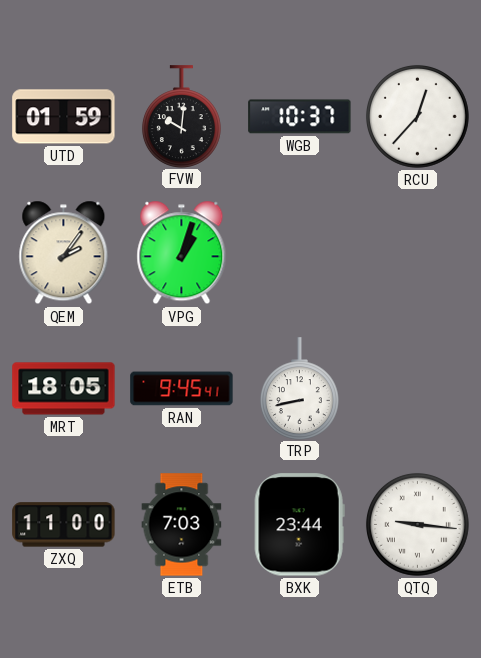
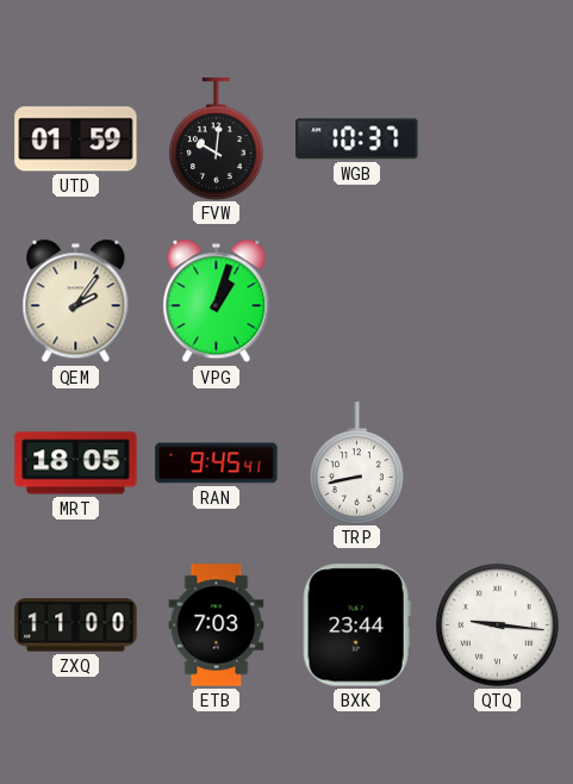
RCU: 12:37 -> none
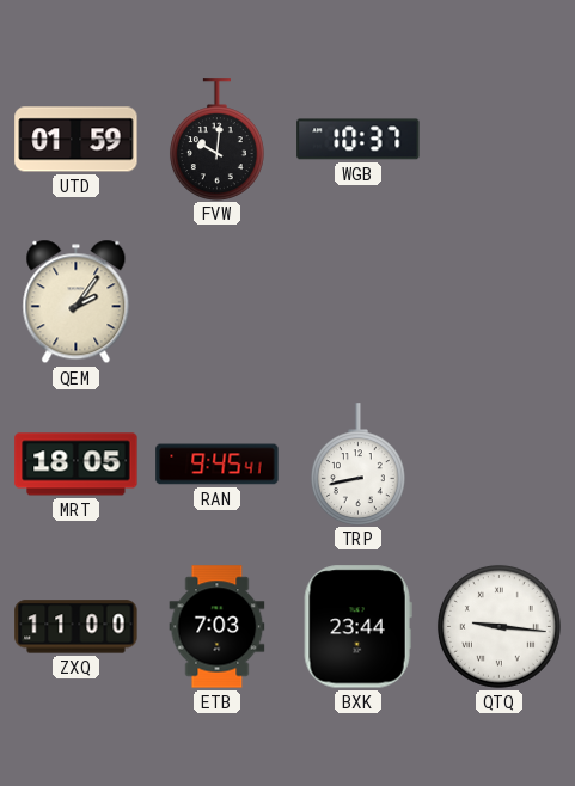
VPG: 1:03 -> none
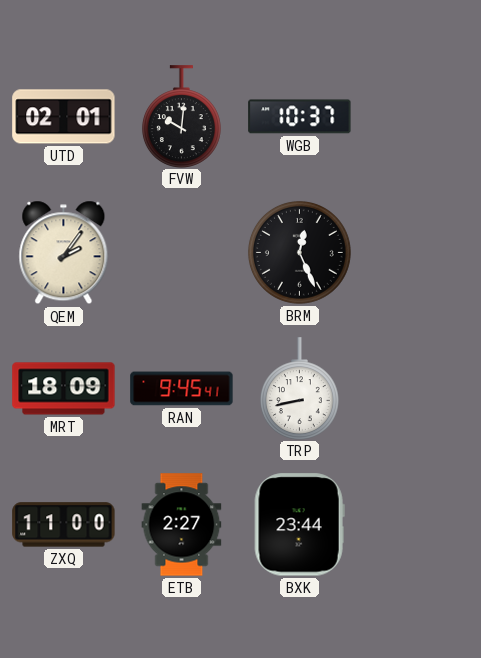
UTD: 01:59 -> 02:01
BRM: none -> 12:26
MRT: 18:05 -> 18:09
ETB: 7:03 -> 2:27
QTQ: 9:16 -> none
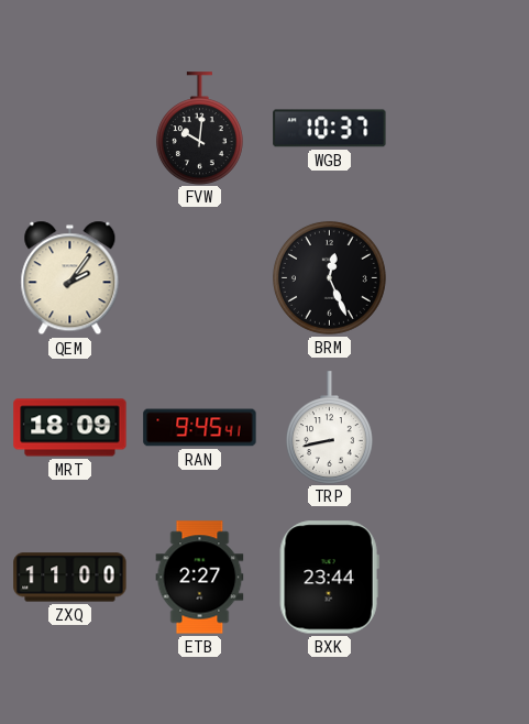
UTD: 02:01 -> none
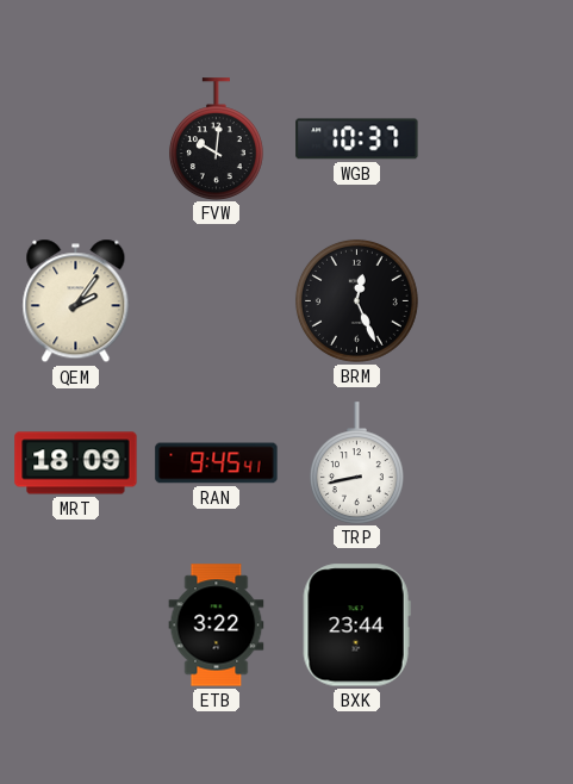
ZXQ: 11:00 -> none
ETB: 2:27 -> 3:22
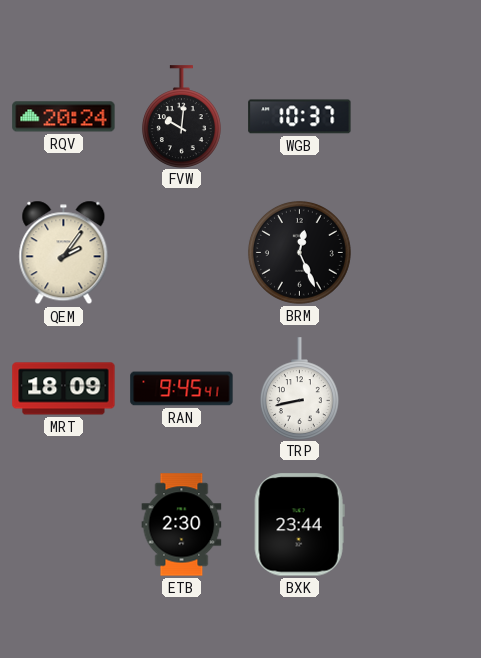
RQV: none -> 20:24
ETB: 3:22 -> 2:30
